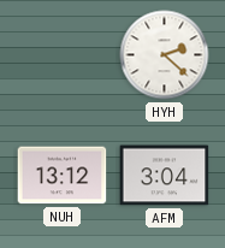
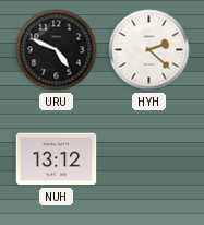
URU: none -> 4:49
AFM: 3:04 -> none
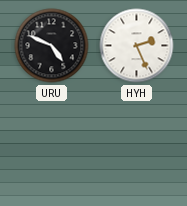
HYH: 2:22 -> 2:26
NUH: 13:12 -> none
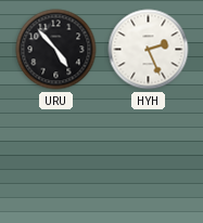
URU: 4:49 -> 4:53
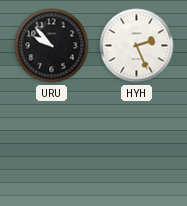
URU: 4:53 -> 9:53
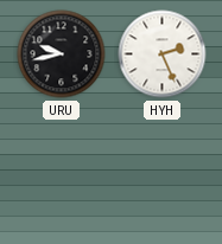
URU: 9:53 -> 9:43
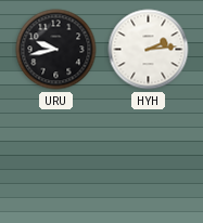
HYH: 2:26 -> 2:14
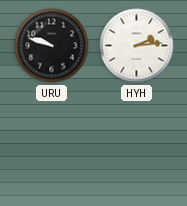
URU: 9:43 -> 9:48
